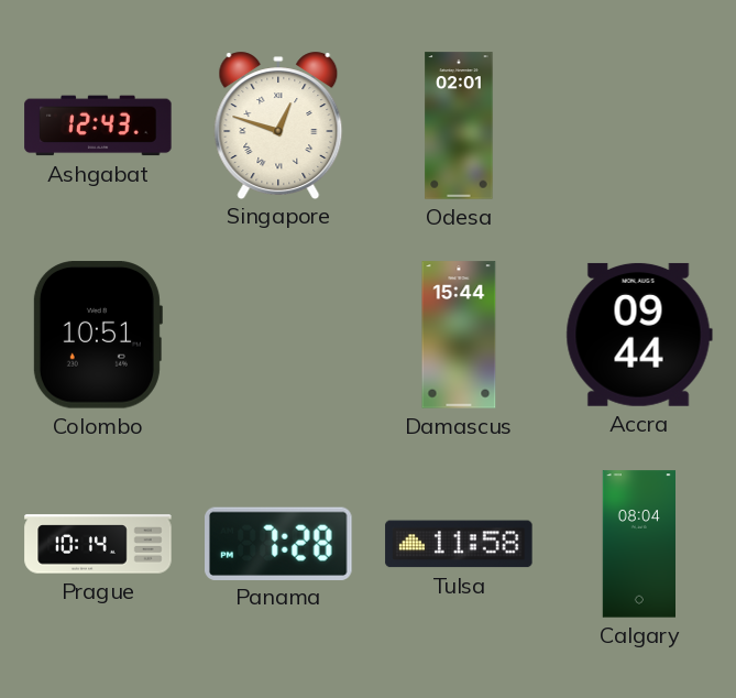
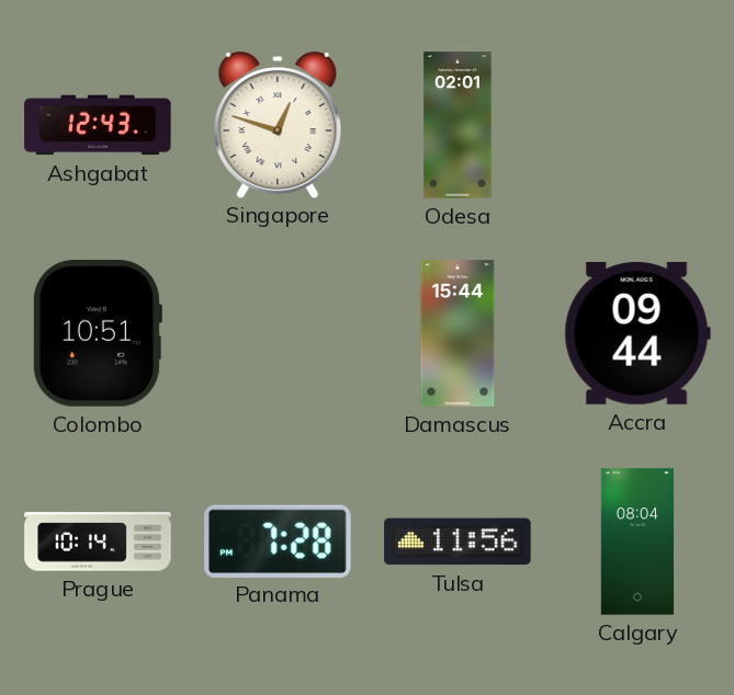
Tulsa: 11:58 -> 11:56
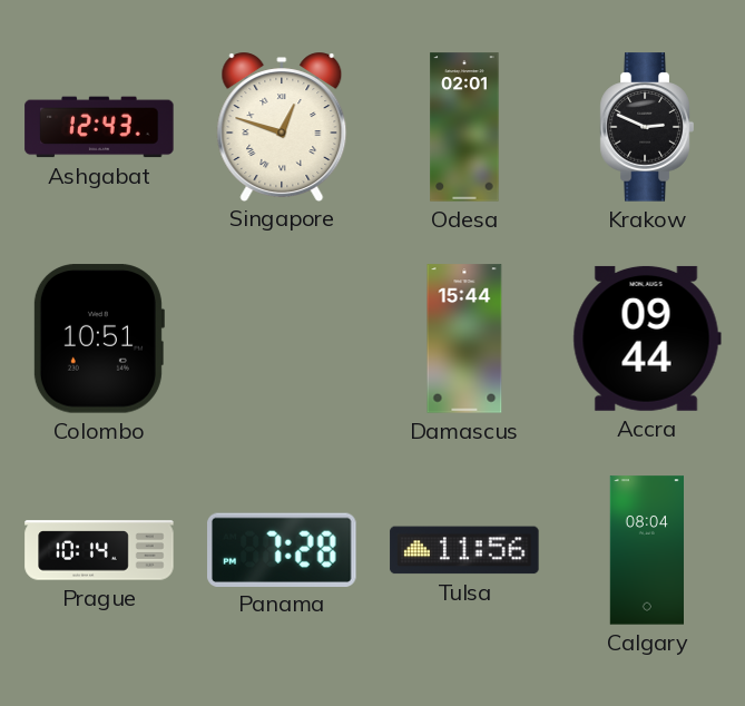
Krakow: none -> 2:49
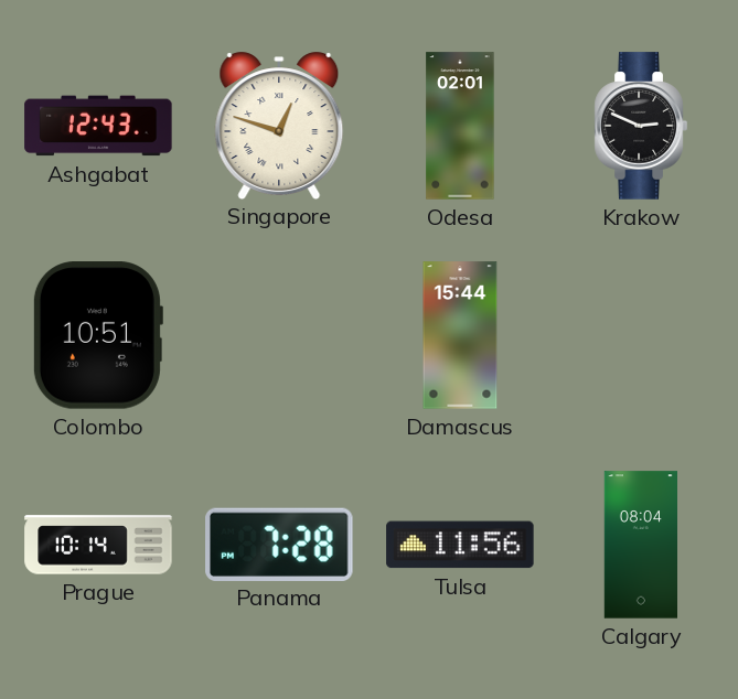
Accra: 09:44 -> none
